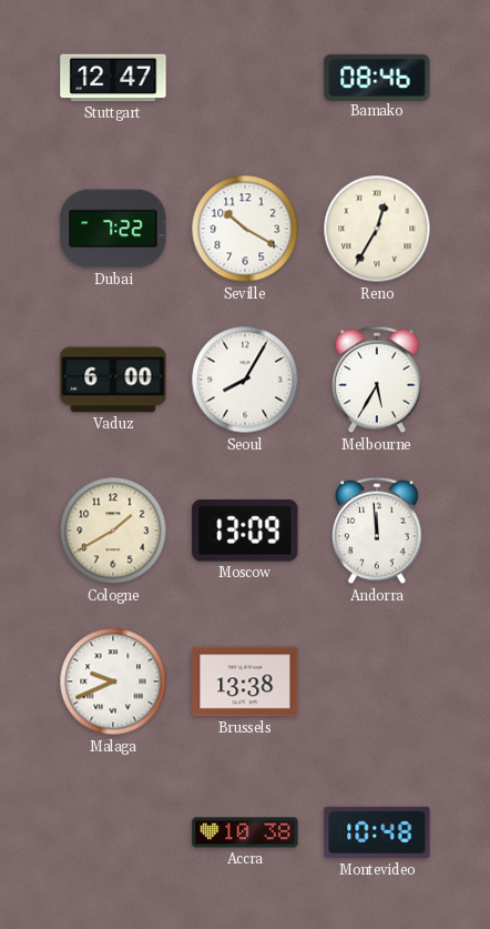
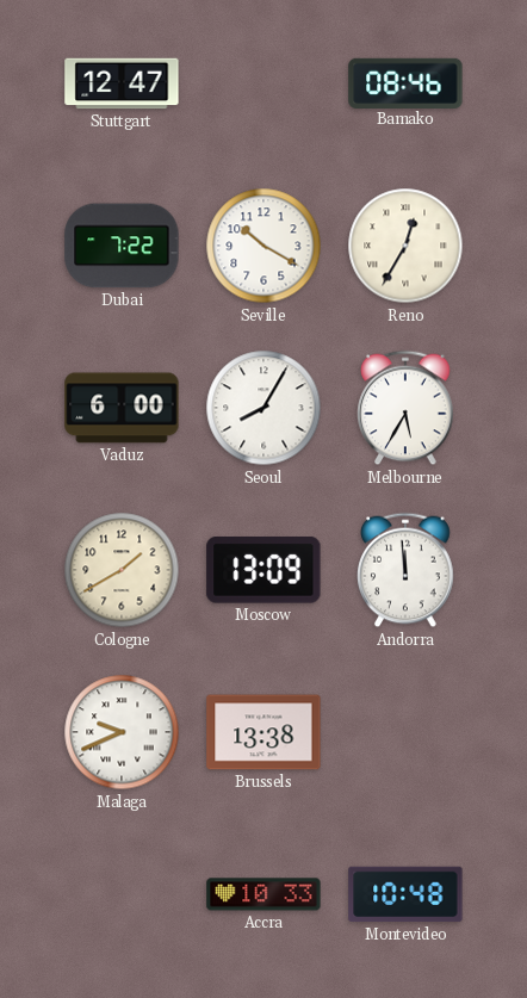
Accra: 10:38 -> 10:33
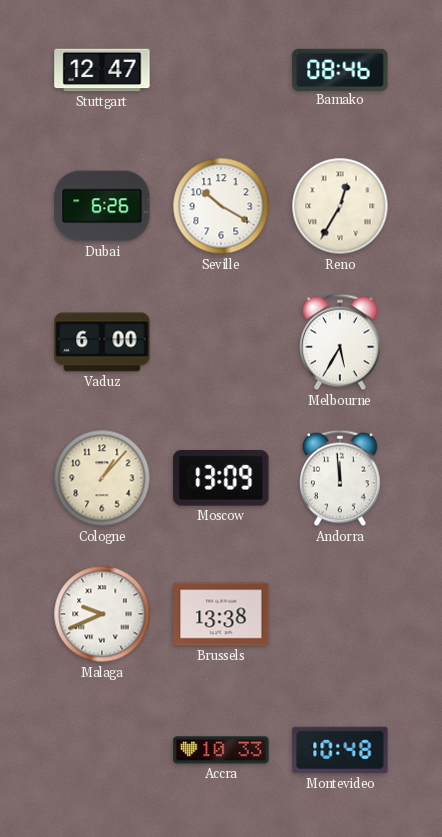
Dubai: 7:22 -> 6:26
Seoul: 8:05 -> none
Cologne: 1:40 -> 1:07
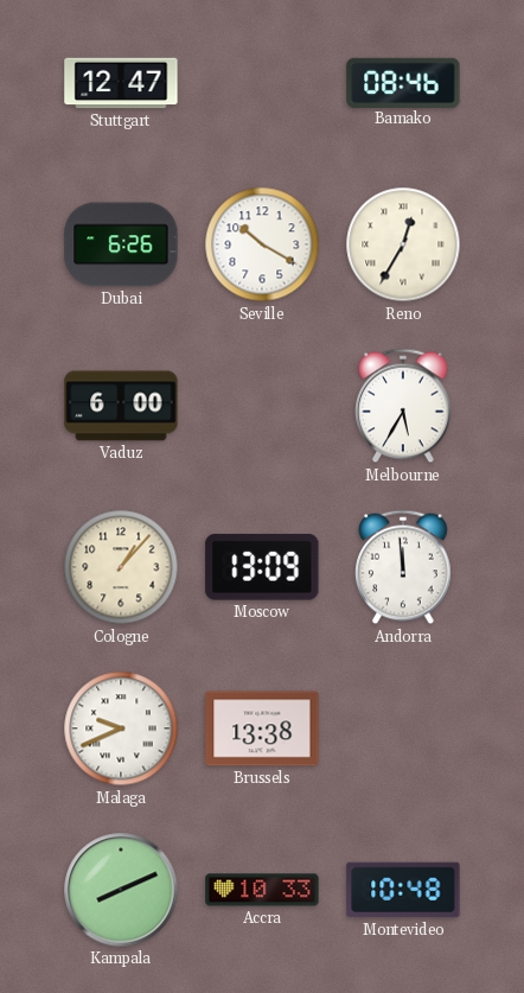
Kampala: none -> 8:11
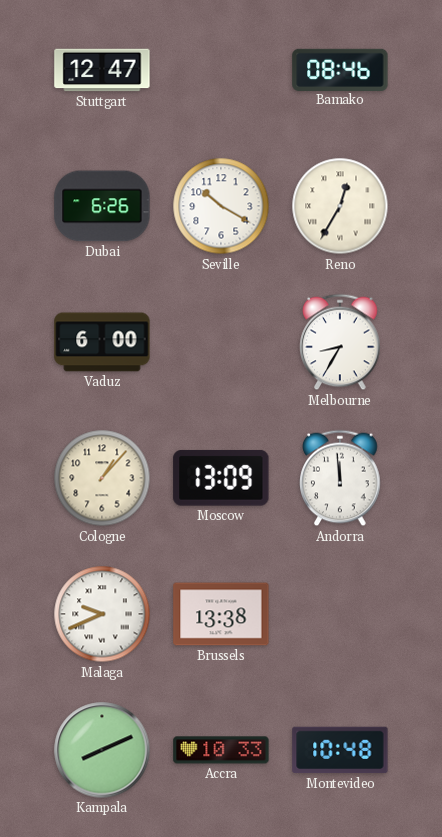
Melbourne: 5:35 -> 8:35
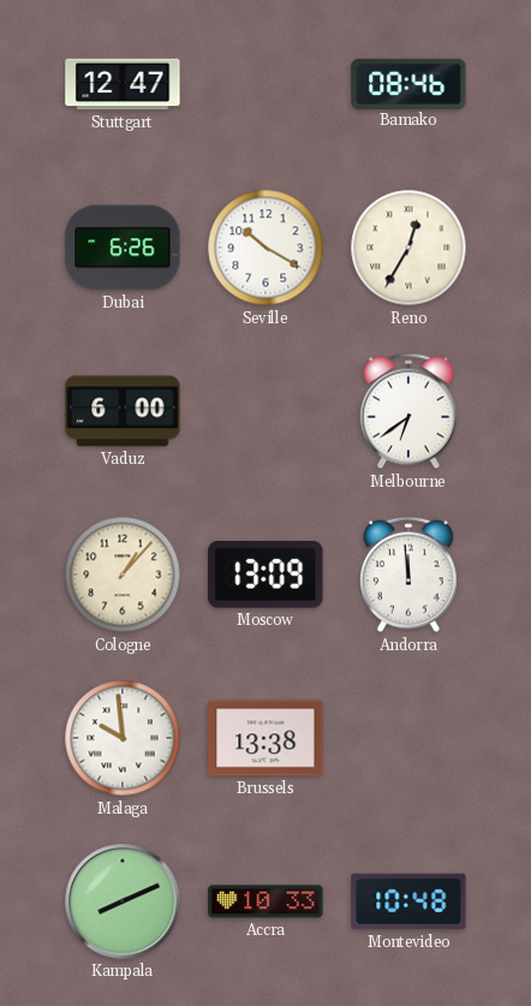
Melbourne: 8:35 -> 6:39
Malaga: 9:41 -> 9:59
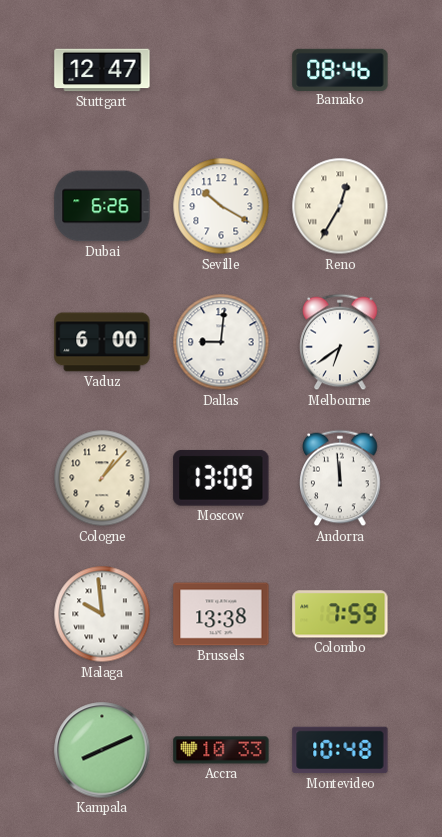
Dallas: none -> 9:01
Colombo: none -> 7:59
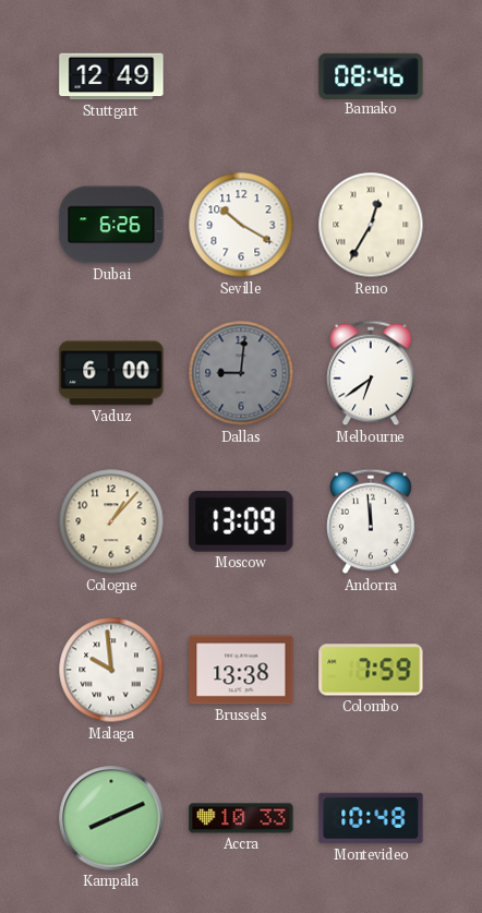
Stuttgart: 12:47 -> 12:49
Dallas dial: white -> grey
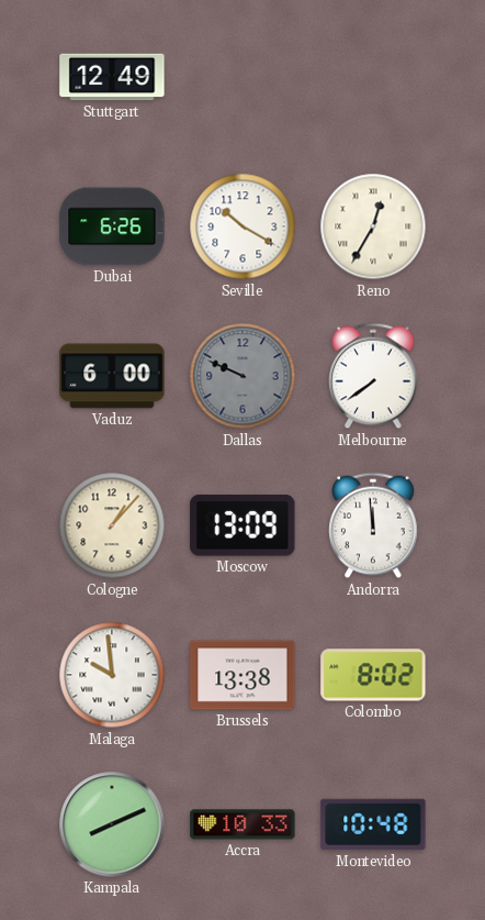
Bamako: 08:46 -> none
Dallas: 9:01 -> 9:49
Melbourne: 6:39 -> 7:39
Colombo: 7:59 -> 8:02
